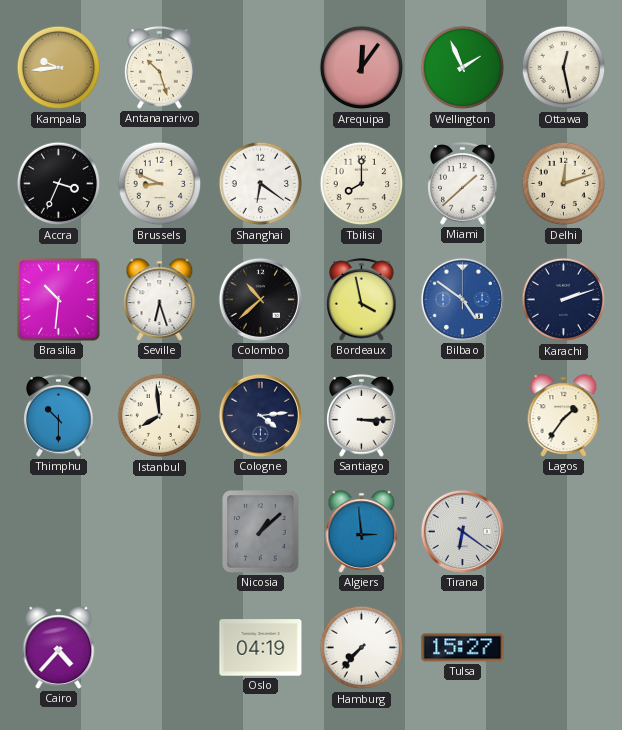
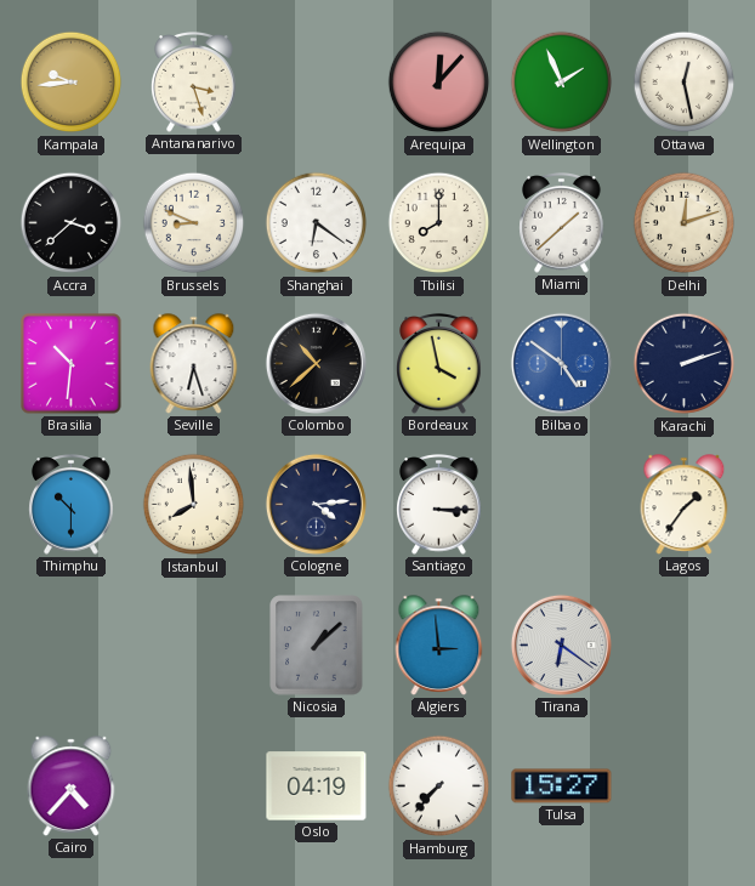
Antananarivo: 10:27 -> 3:27
Arequipa: 12:06 -> 12:07
Accra: 3:34 -> 3:38
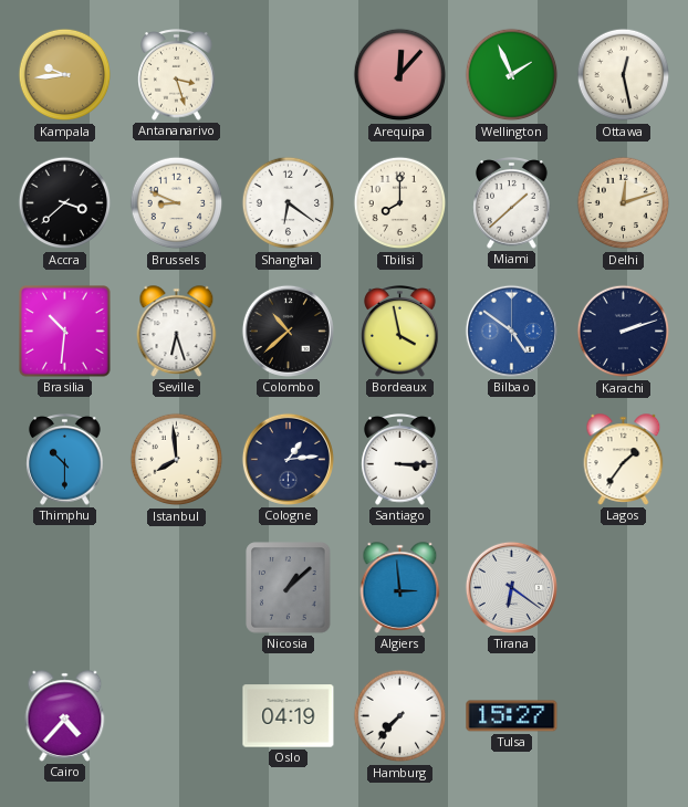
Cologne: 4:14 -> 1:14
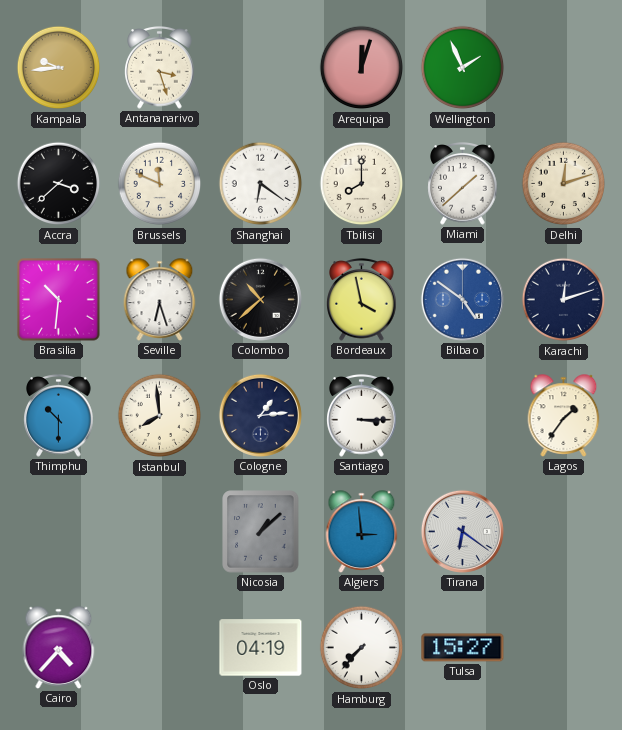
Arequipa: 12:07 -> 12:03
Ottawa: 12:28 -> none
Brussels: 8:49 -> 11:49
Karachi: 2:12 -> 12:12
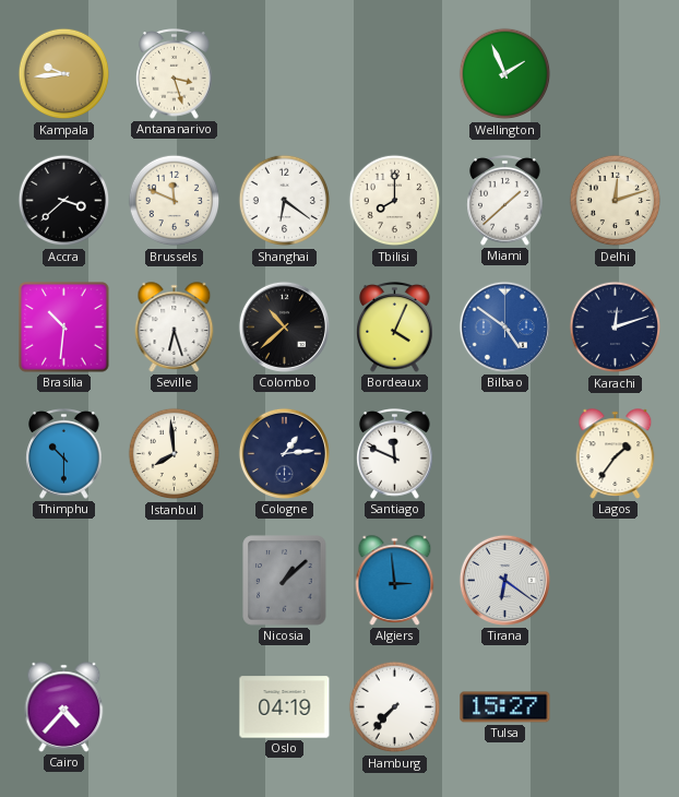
Arequipa: 12:03 -> none
Bordeaux: 3:58 -> 4:04
Santiago: 3:15 -> 11:49
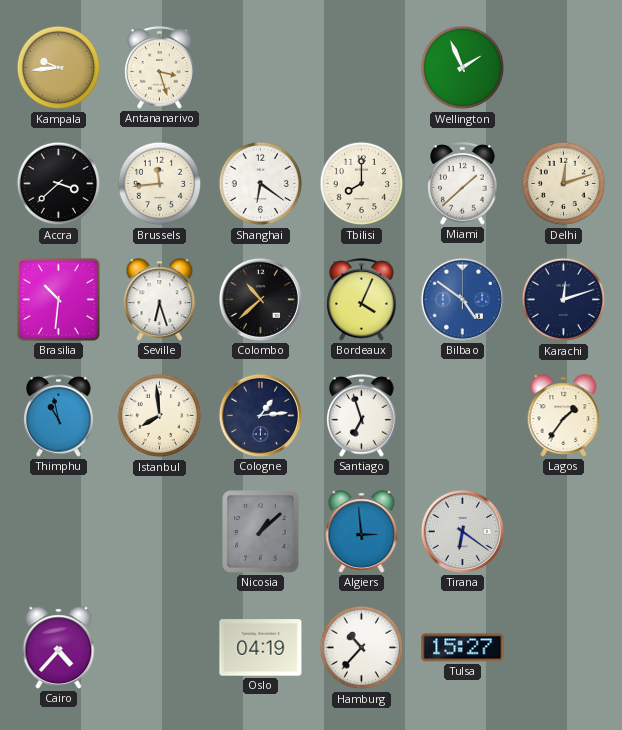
Brussels: 11:49 -> 11:44
Thimphu: 10:30 -> 10:58
Santiago: 11:49 -> 6:57
Hamburg: 7:37 -> 10:37
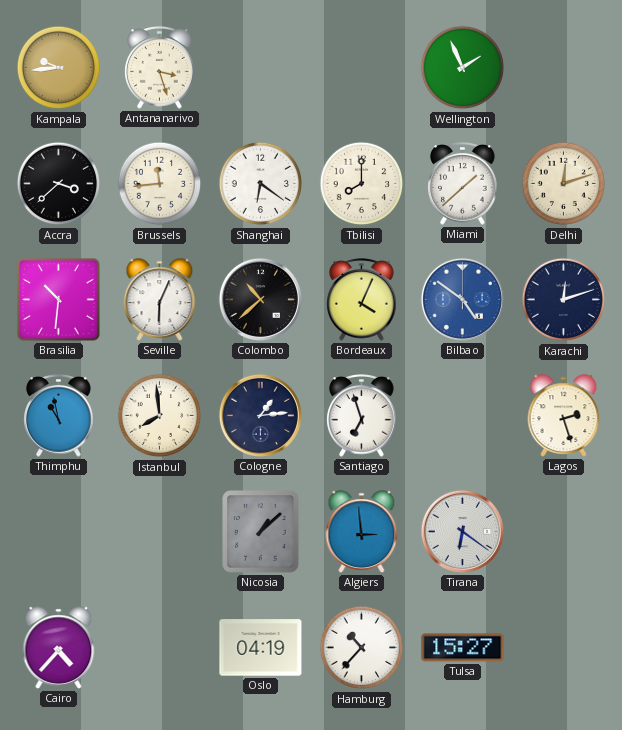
Seville: 6:27 -> 6:04
Lagos: 1:36 -> 2:27
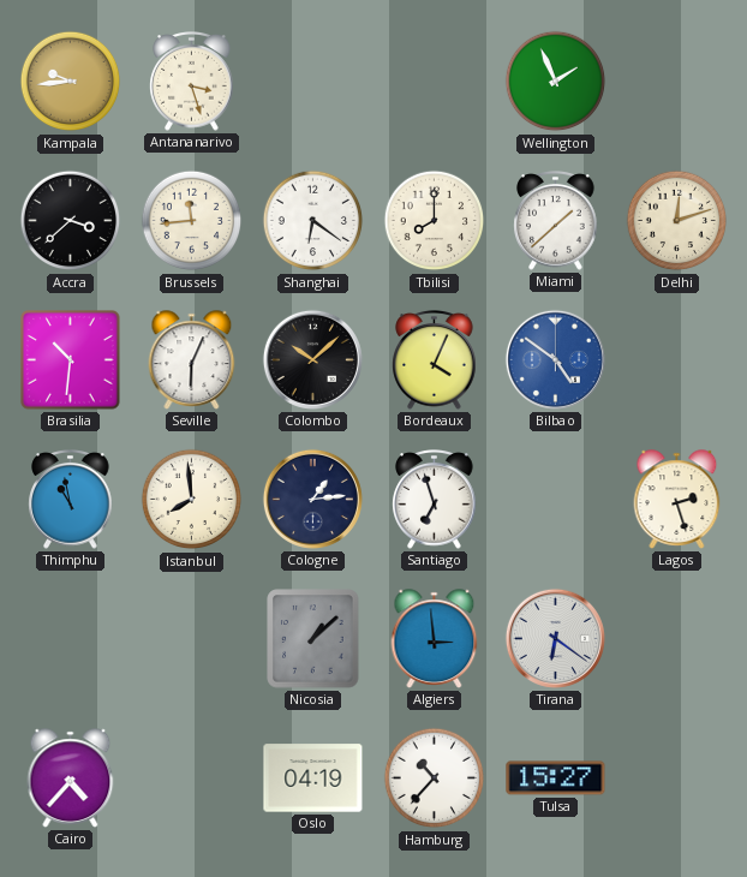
Colombo: 10:38 -> 10:08
Karachi: 12:12 -> none
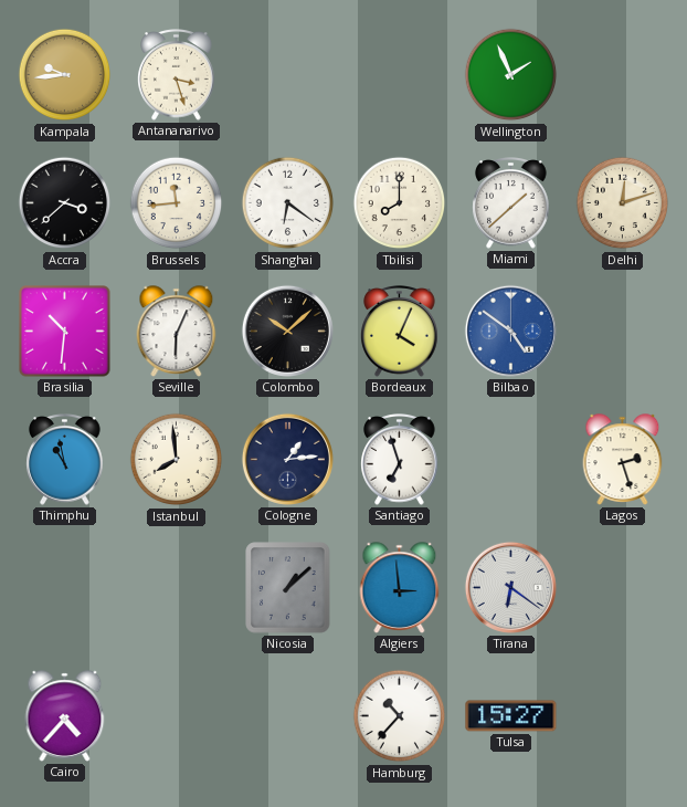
Oslo: 04:19 -> none
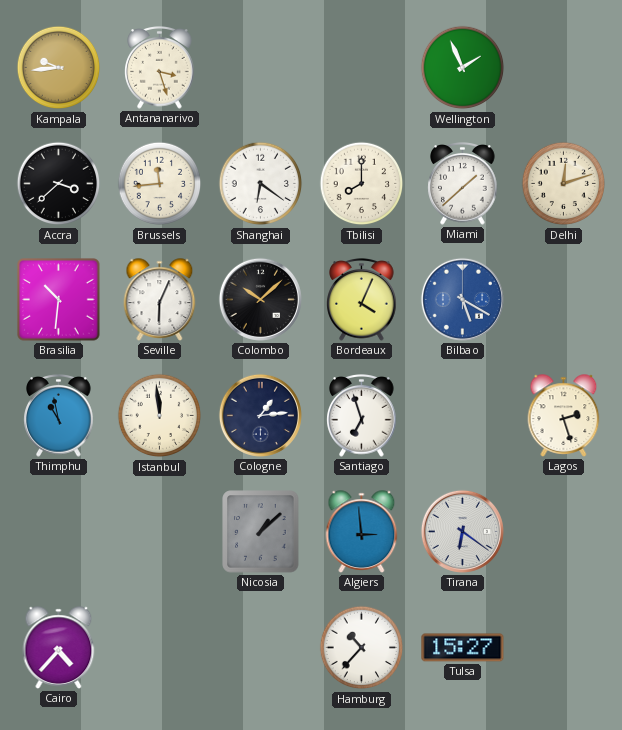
Bilbao: 4:51 -> 5:20
Istanbul: 7:59 -> 11:59
